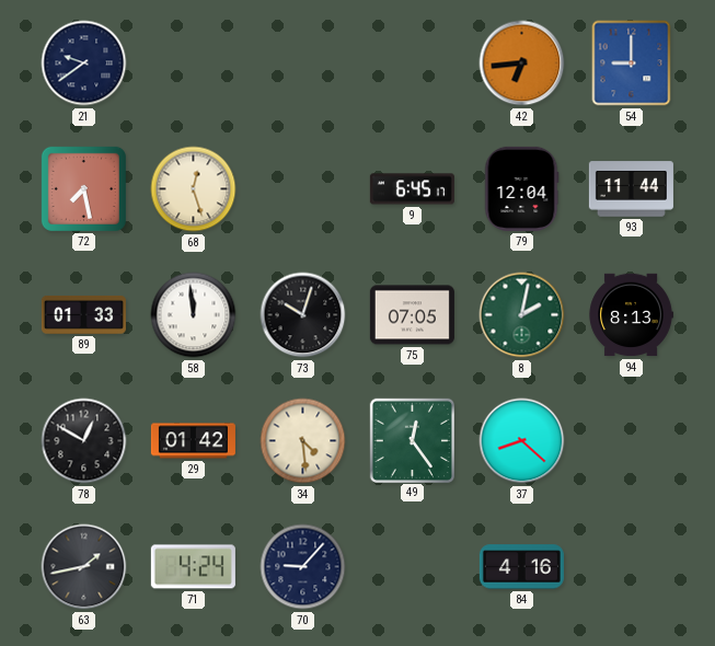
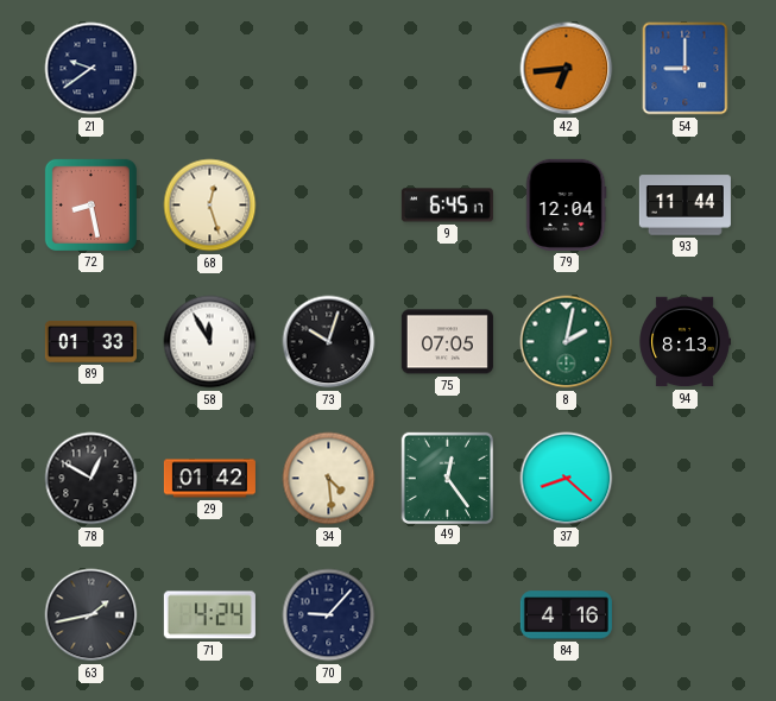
72: 7:28 -> 8:28
58: 11:59 -> 11:55
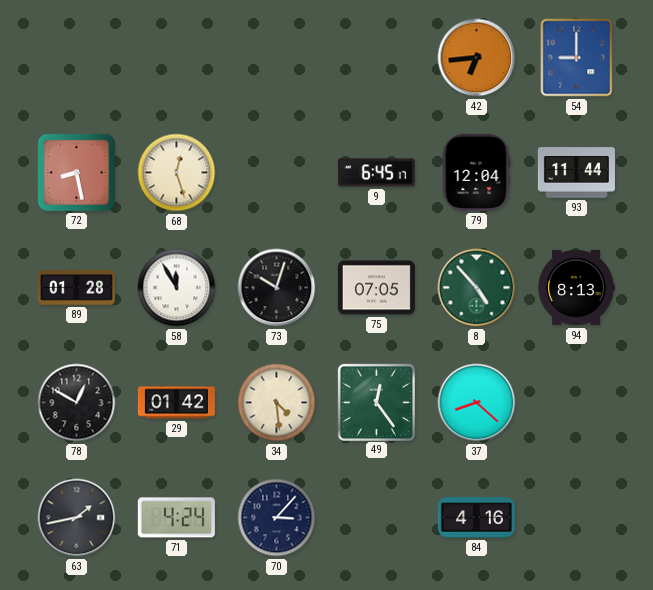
21: 9:39 -> none
89: 01:33 -> 01:28
8: 2:02 -> 4:53
70: 9:07 -> 3:07
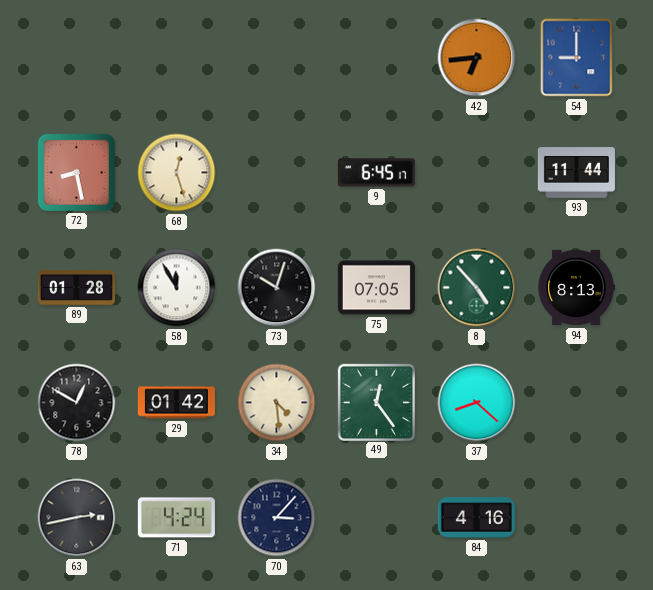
79: 12:04 -> none
63: 1:43 -> 2:43
